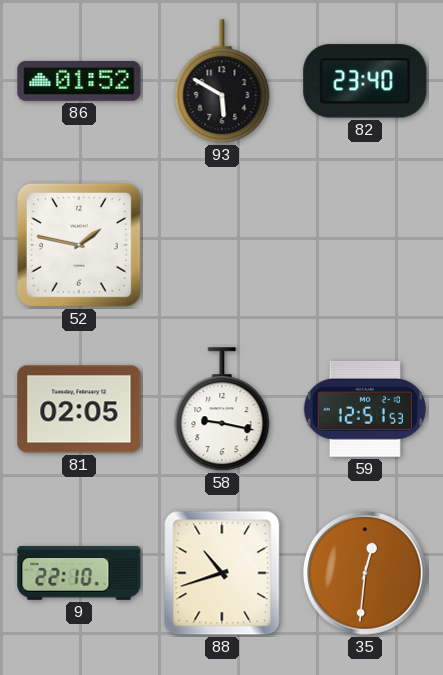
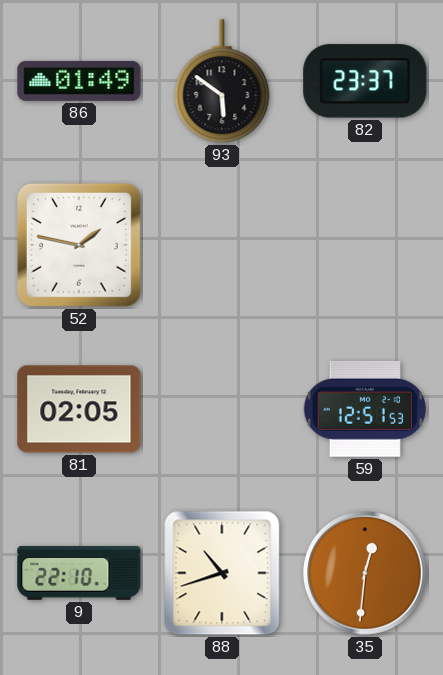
86: 01:52 -> 01:49
93: 5:50 -> 5:51
82: 23:40 -> 23:37
58: 9:17 -> none
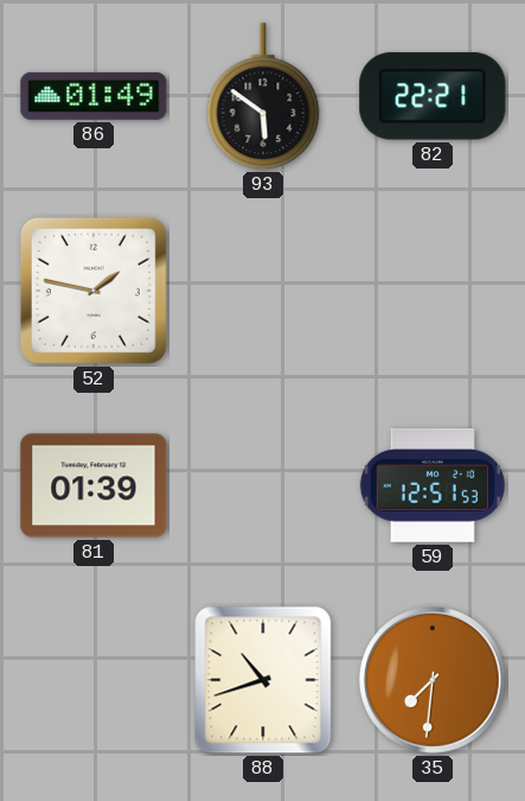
82: 23:37 -> 22:21
81: 02:05 -> 01:39
9: 22:10 -> none
35: 12:31 -> 7:31
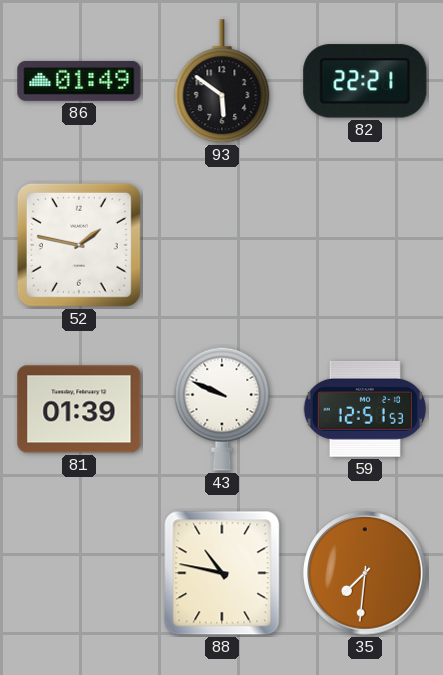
43: none -> 9:49
88: 10:42 -> 10:47
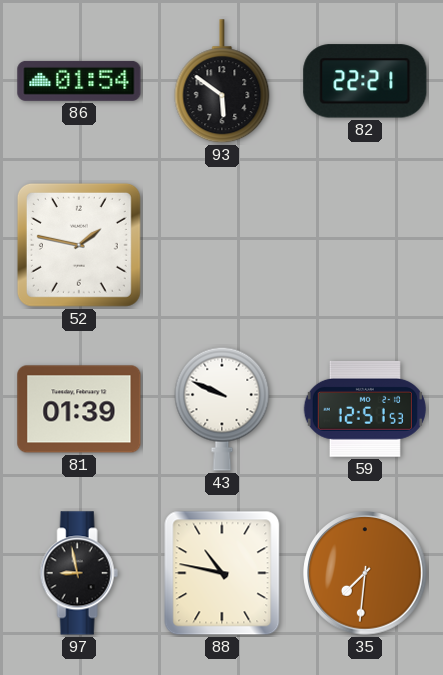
86: 01:49 -> 01:54
97: none -> 8:58
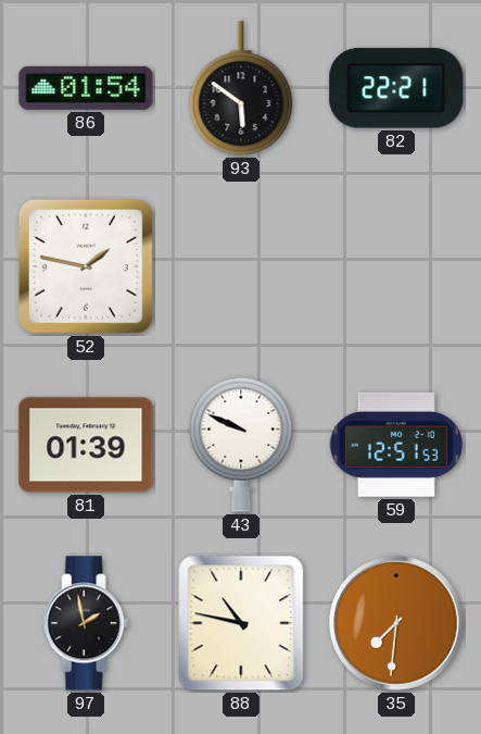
97: 8:58 -> 1:58
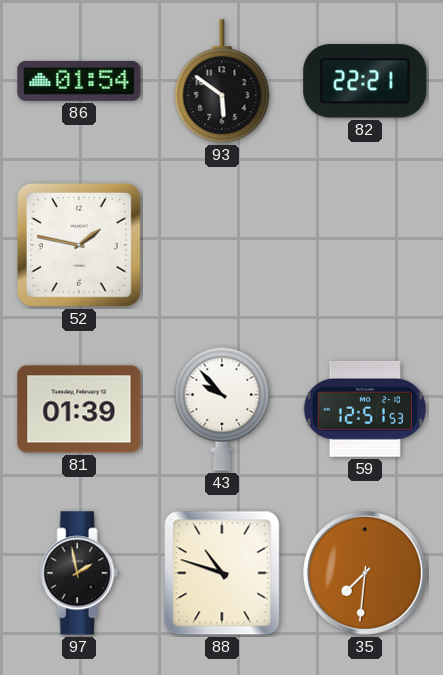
43: 9:49 -> 9:53
88: 10:47 -> 10:48
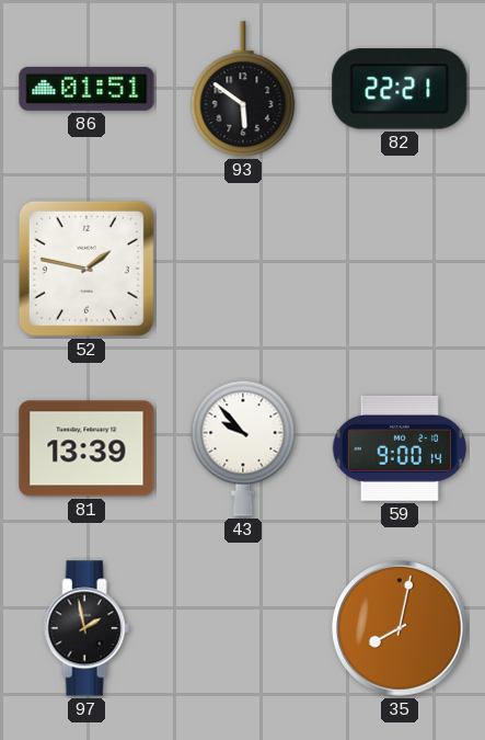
86: 01:54 -> 01:51
81: 01:39 -> 13:39
59: 12:51 -> 9:00
88: 10:48 -> none
35: 7:31 -> 8:02
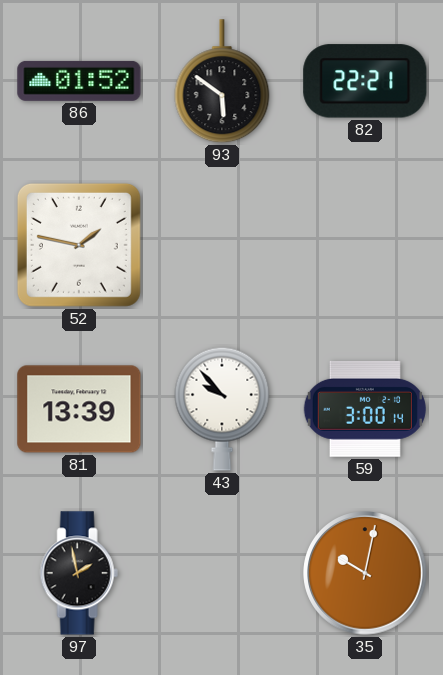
86: 01:51 -> 01:52
59: 9:00 -> 3:00
35: 8:02 -> 10:02
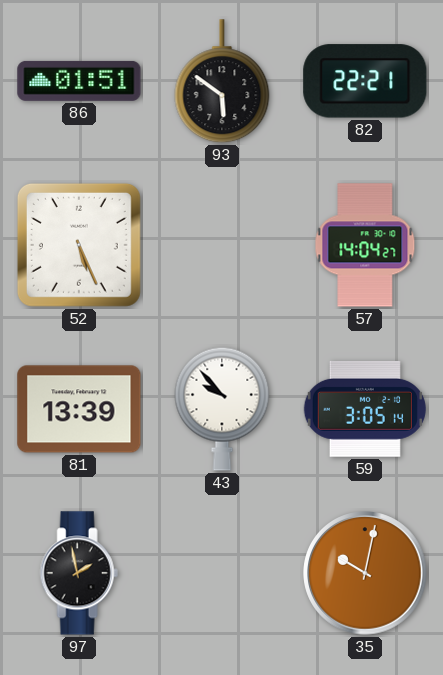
86: 01:52 -> 01:51
52: 1:47 -> 5:26
57: none -> 14:04
59: 3:00 -> 3:05
